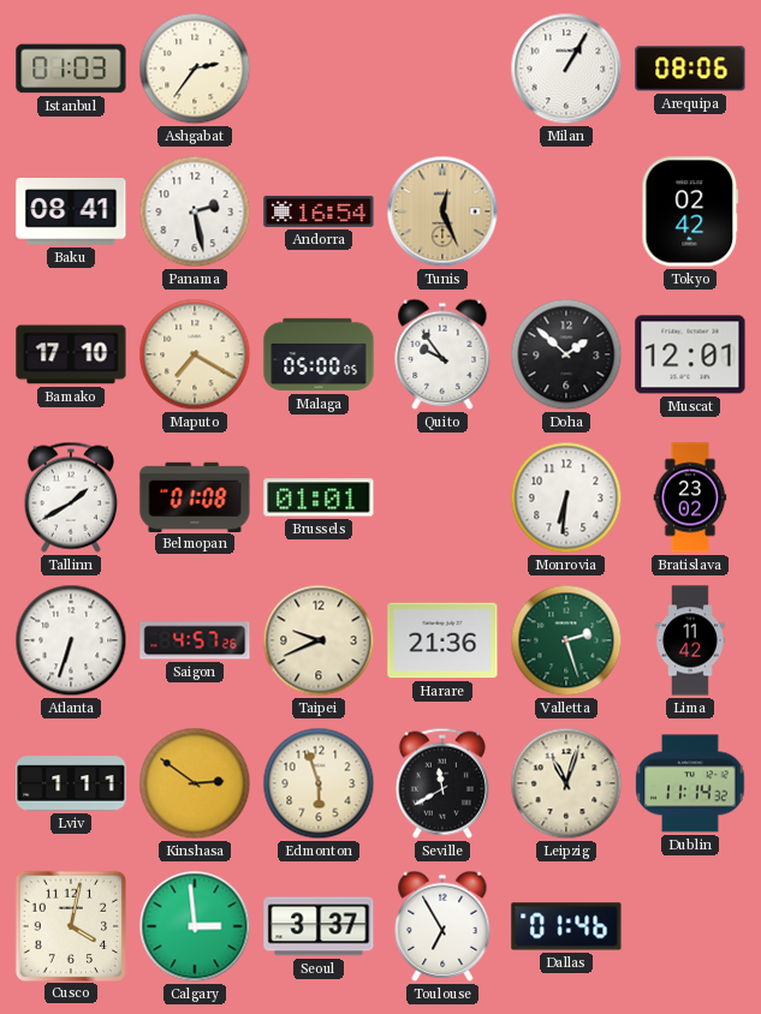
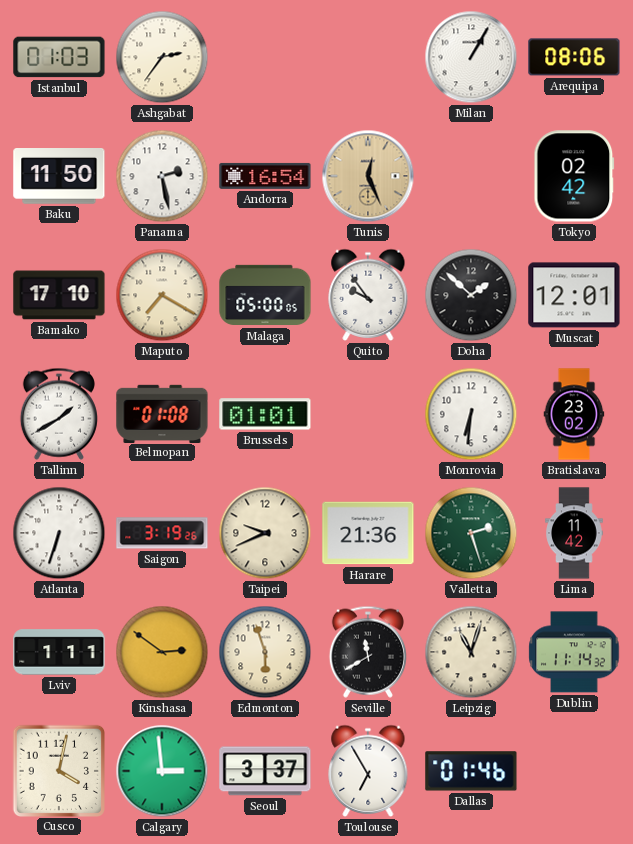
Baku: 08:41 -> 11:50
Saigon: 4:57 -> 3:19
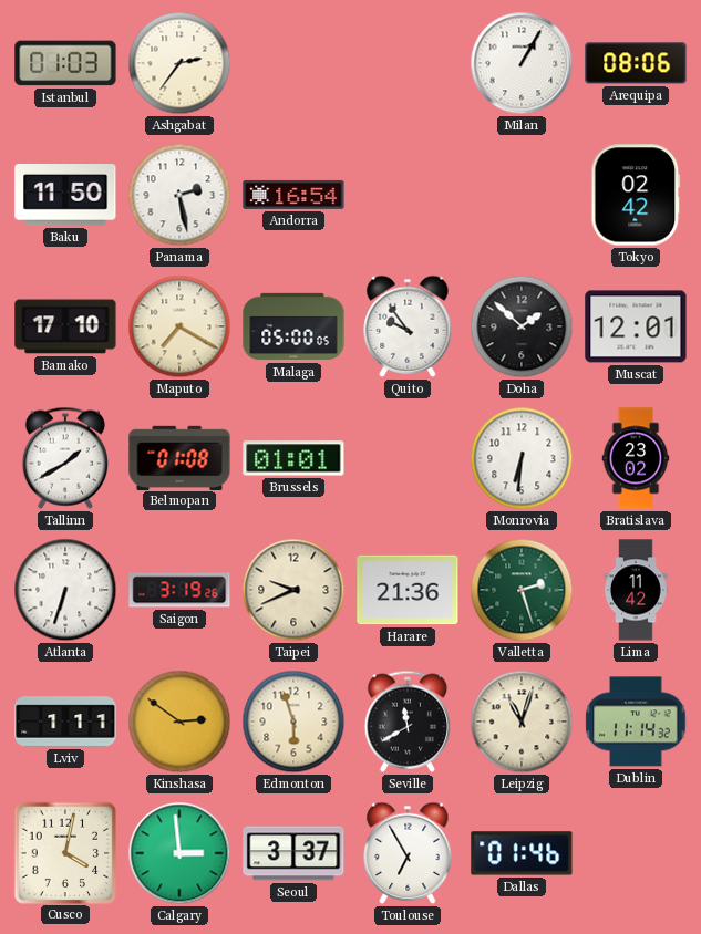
Tunis: 12:26 -> none
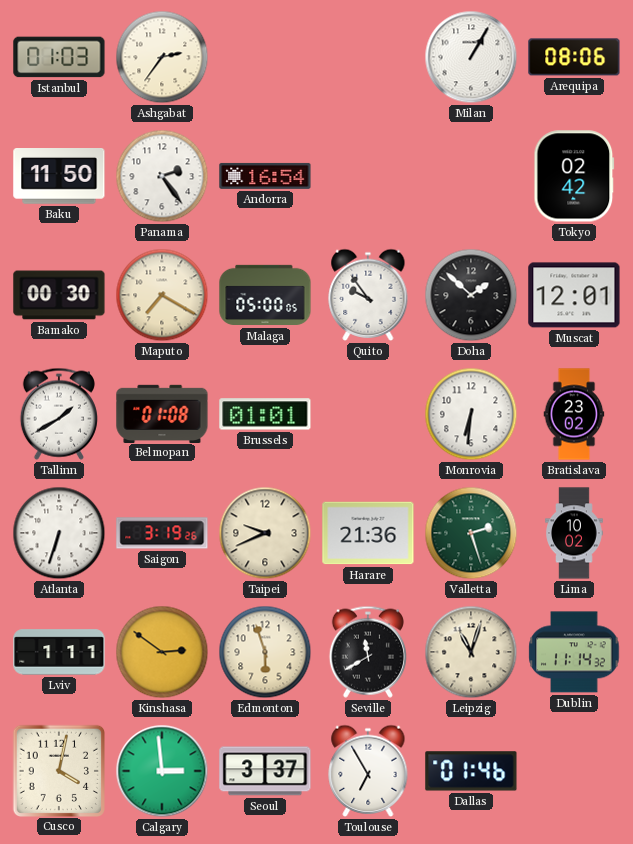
Panama: 2:28 -> 2:24
Bamako: 17:10 -> 00:30
Lima: 11:42 -> 10:02
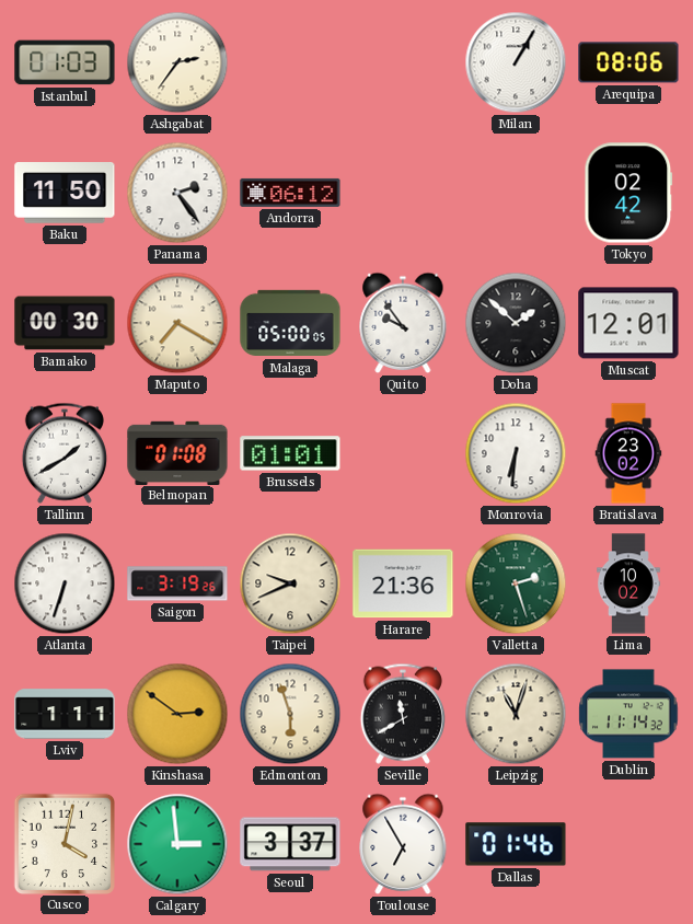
Andorra: 16:54 -> 06:12
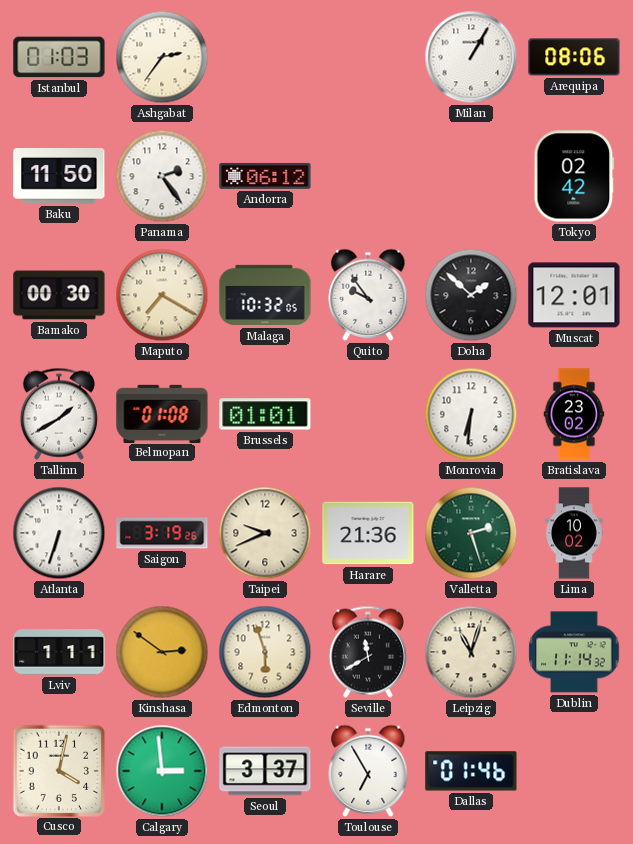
Malaga: 05:00 -> 10:32
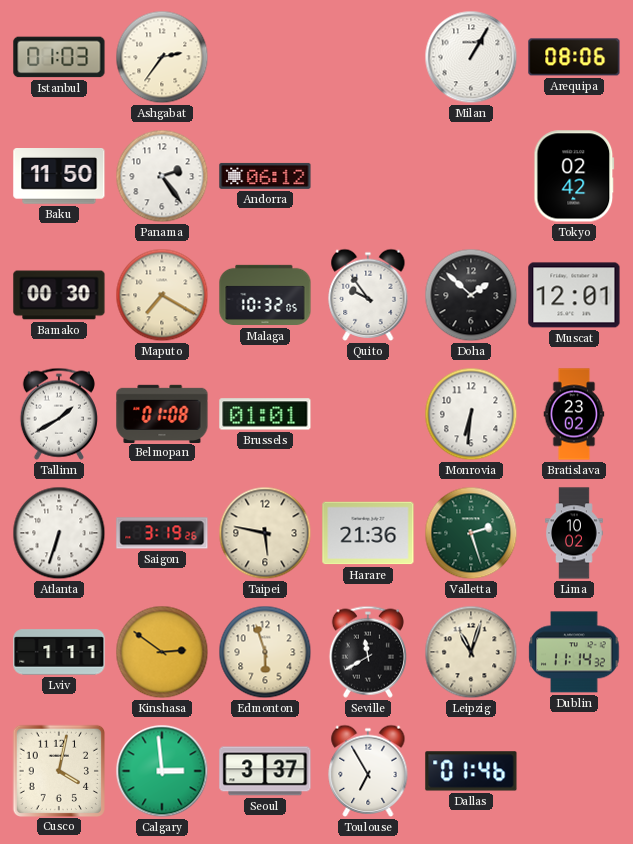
Taipei: 9:41 -> 5:47
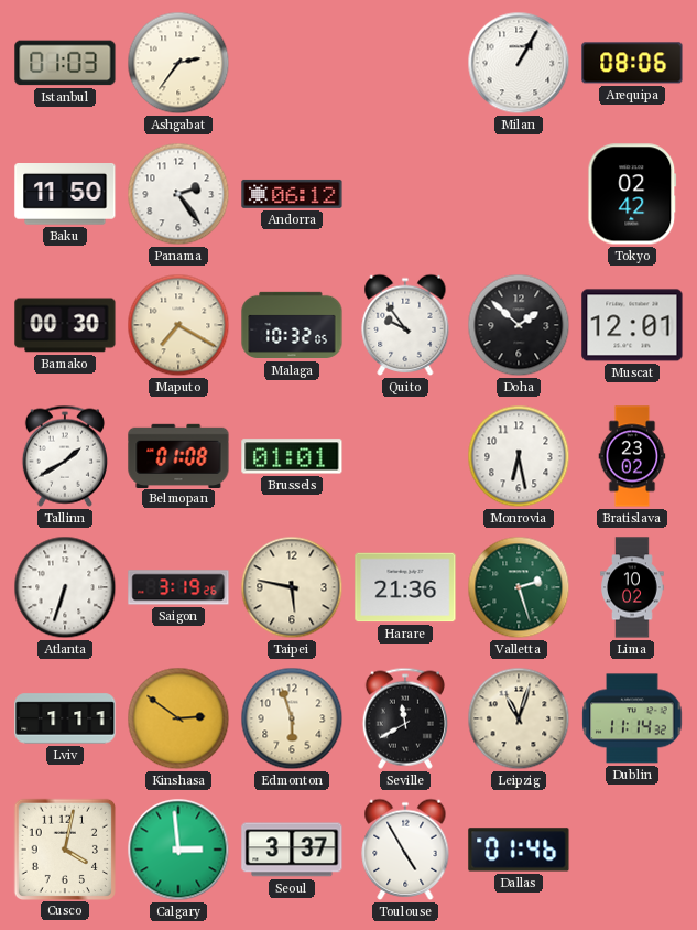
Monrovia: 6:31 -> 6:28
Toulouse: 6:55 -> 4:55
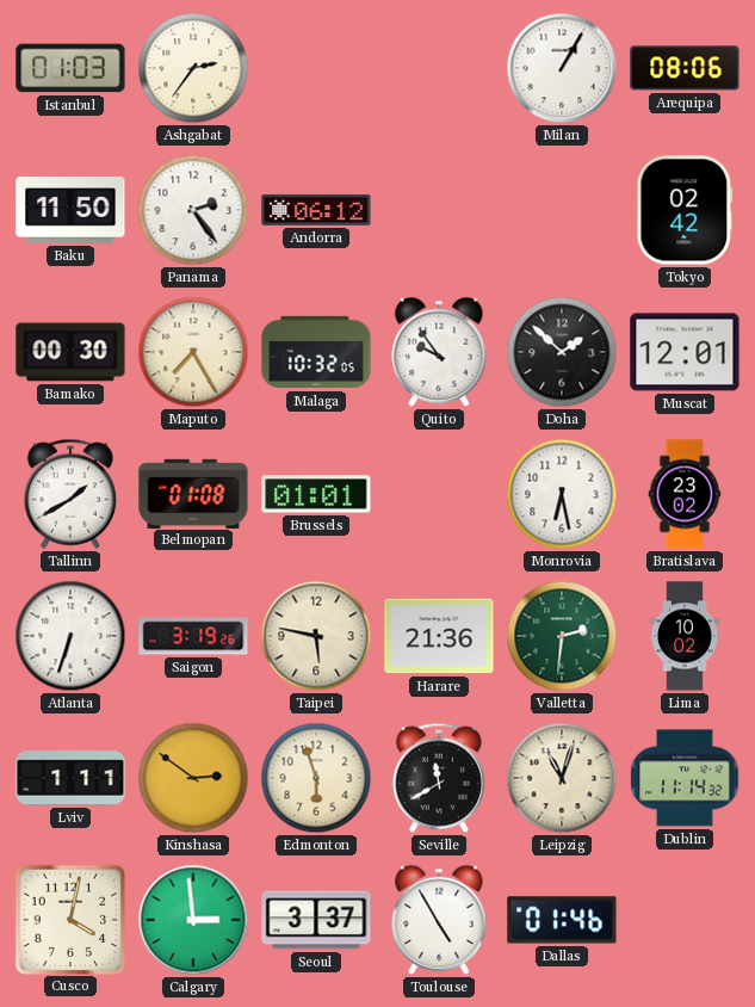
Maputo: 7:20 -> 7:25
Valletta: 2:27 -> 2:31
